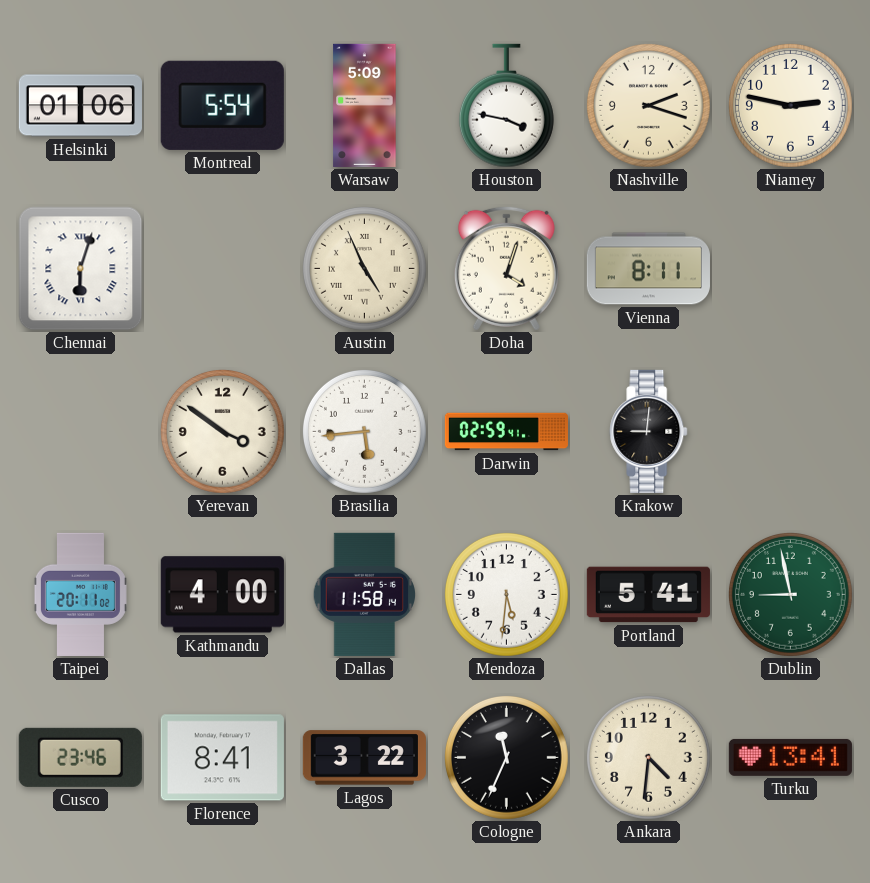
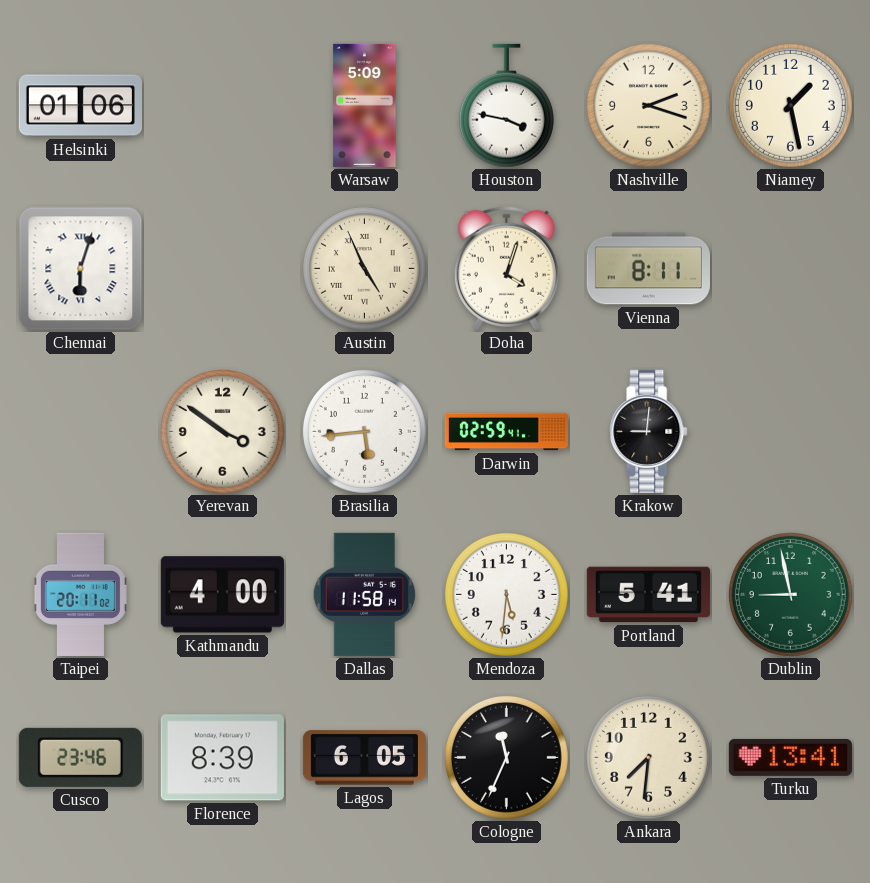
Montreal: 5:54 -> none
Niamey: 2:47 -> 1:28
Florence: 8:41 -> 8:39
Lagos: 3:22 -> 6:05
Ankara: 4:31 -> 7:31
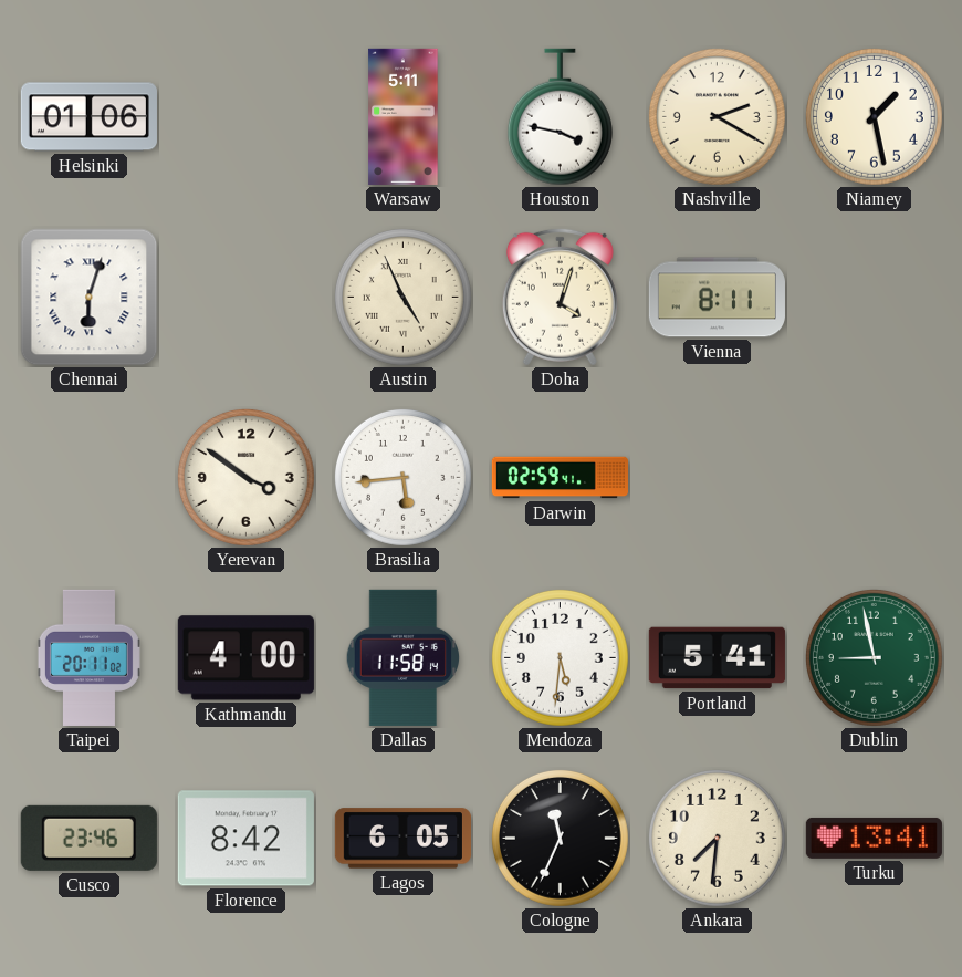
Warsaw: 5:09 -> 5:11
Nashville: 2:18 -> 2:20
Krakow: 9:01 -> none
Florence: 8:39 -> 8:42
